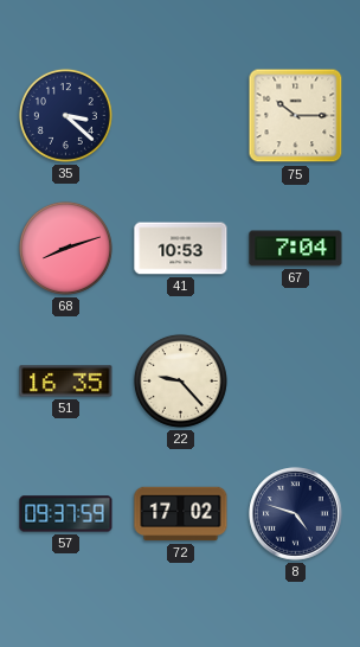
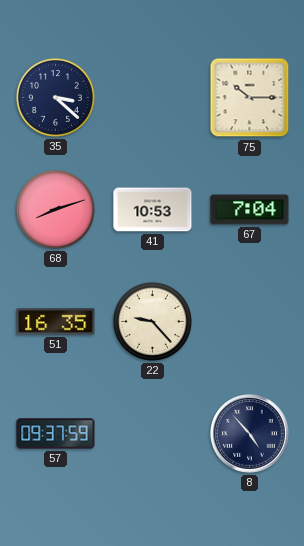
72: 17:02 -> none
8: 4:48 -> 4:53
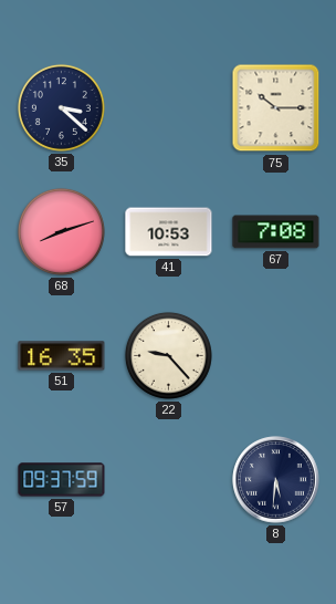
67: 7:04 -> 7:08
8: 4:53 -> 5:31
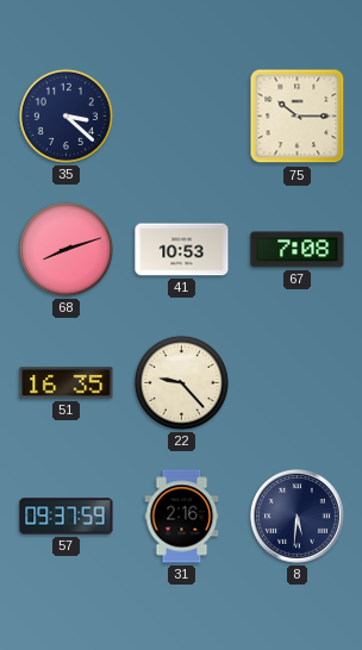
31: none -> 2:16
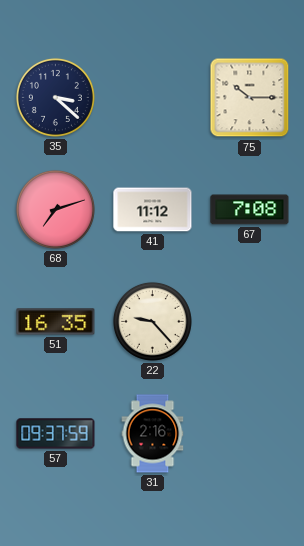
68: 8:12 -> 7:12
41: 10:53 -> 11:12
8: 5:31 -> none
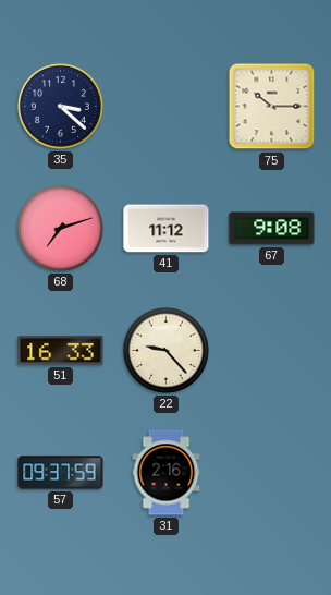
67: 7:08 -> 9:08
51: 16:35 -> 16:33
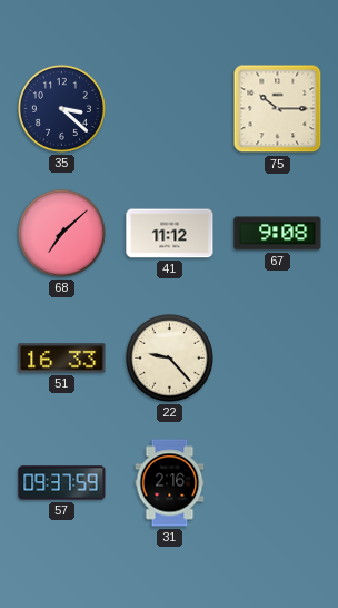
68: 7:12 -> 7:08
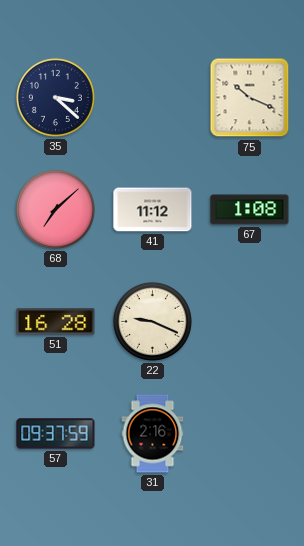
75: 10:15 -> 10:19
67: 9:08 -> 1:08
51: 16:33 -> 16:28
22: 9:23 -> 9:19
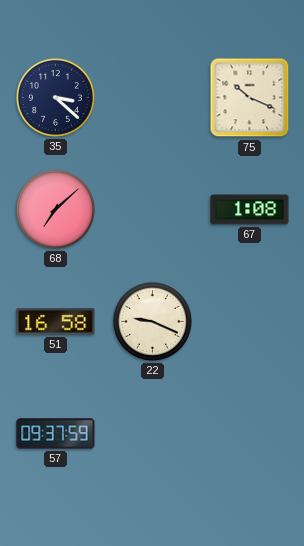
41: 11:12 -> none
51: 16:28 -> 16:58
31: 2:16 -> none
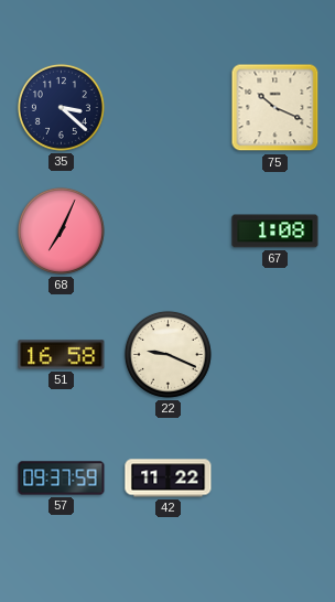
68: 7:08 -> 7:04
42: none -> 11:22
